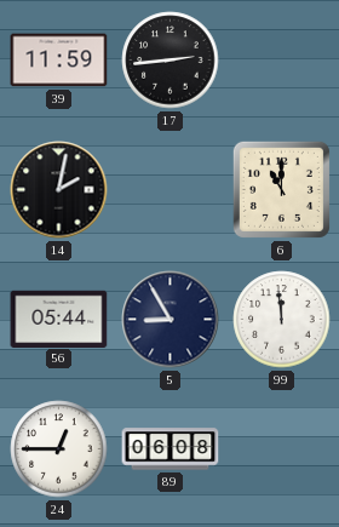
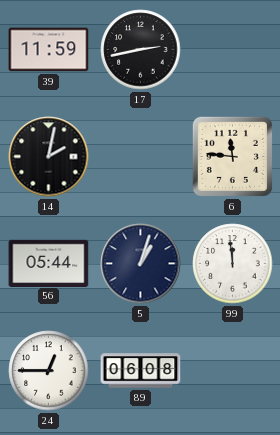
17: 2:44 -> 2:43
6: 11:00 -> 11:46
5: 8:55 -> 1:03
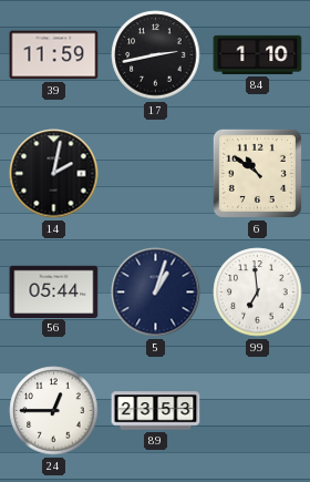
84: none -> 1:10
6: 11:46 -> 10:51
99: 11:59 -> 6:59
89: 06:08 -> 23:53
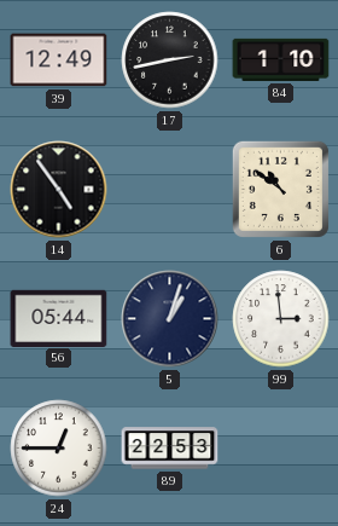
39: 11:59 -> 12:49
14: 2:02 -> 4:54
99: 6:59 -> 2:59
89: 23:53 -> 22:53
